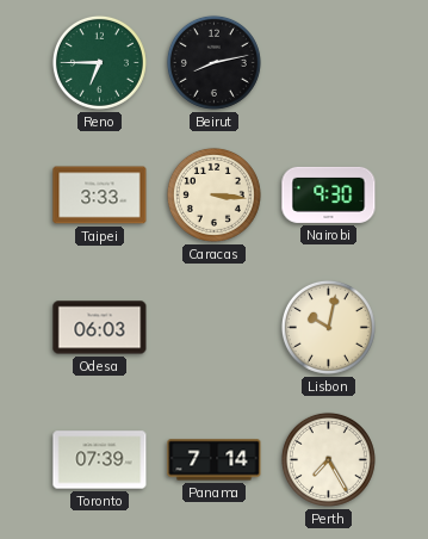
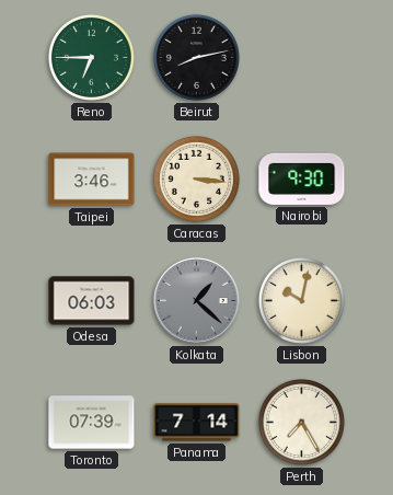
Taipei: 3:33 -> 3:46
Kolkata: none -> 1:22
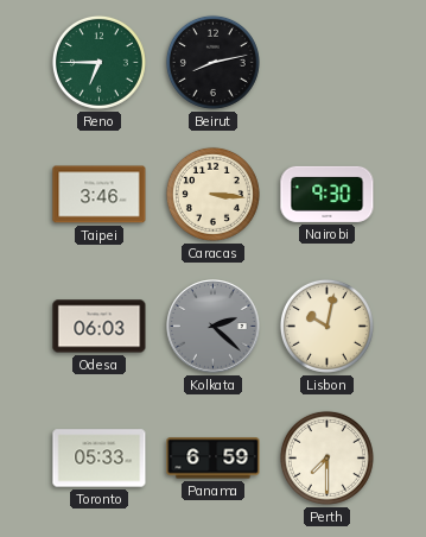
Kolkata: 1:22 -> 2:22
Toronto: 07:39 -> 05:33
Panama: 7:14 -> 6:59
Perth: 7:25 -> 7:30
